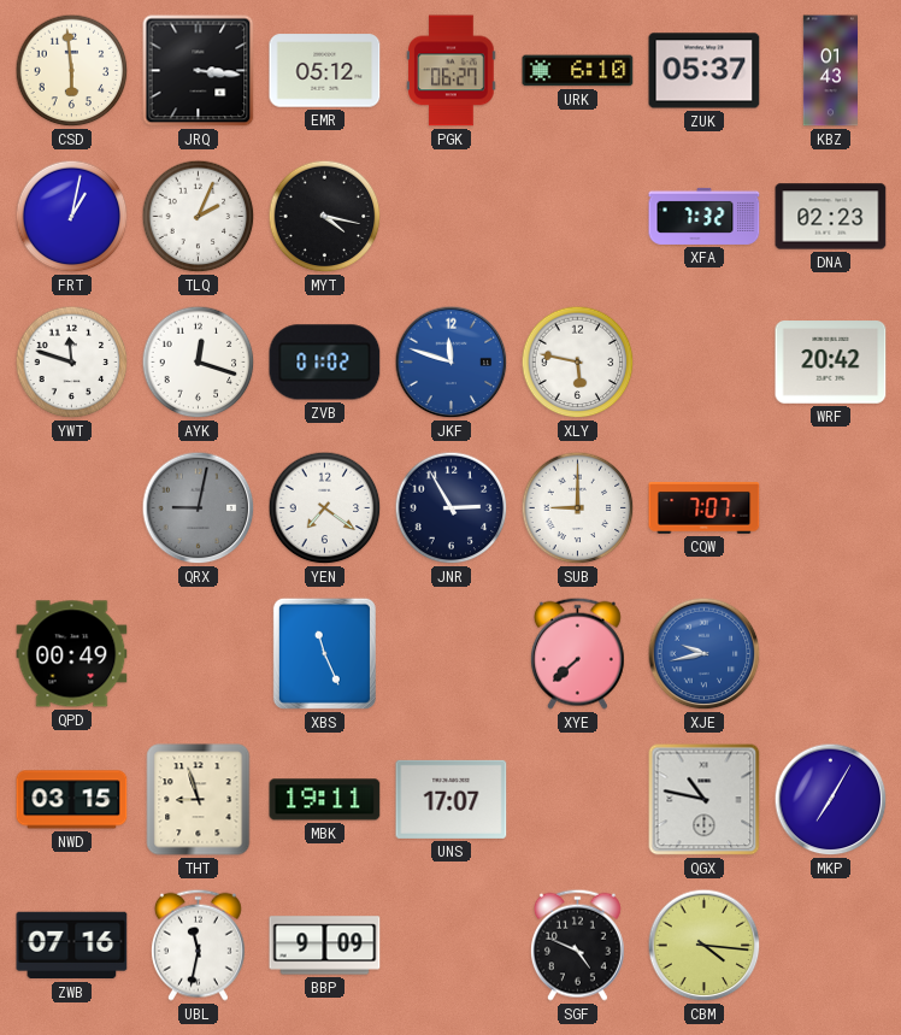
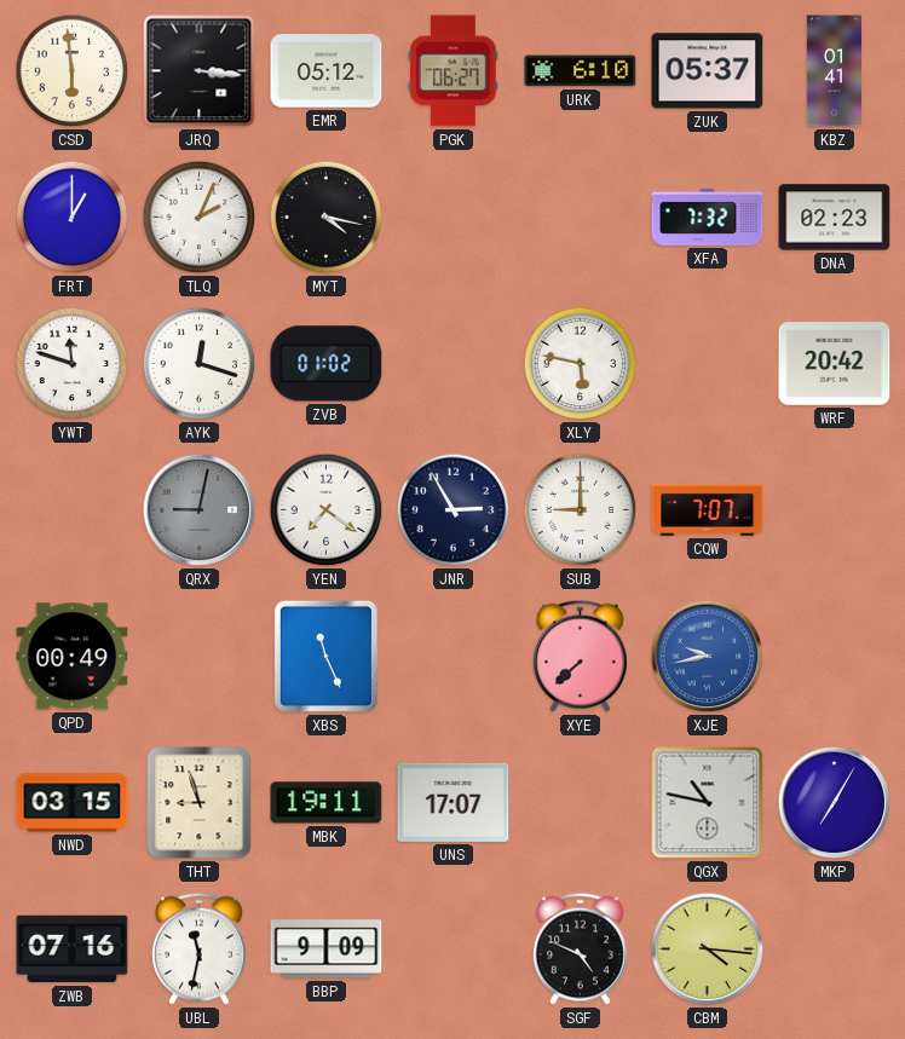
KBZ: 01:43 -> 01:41
FRT: 1:02 -> 1:00
JKF: 11:48 -> none
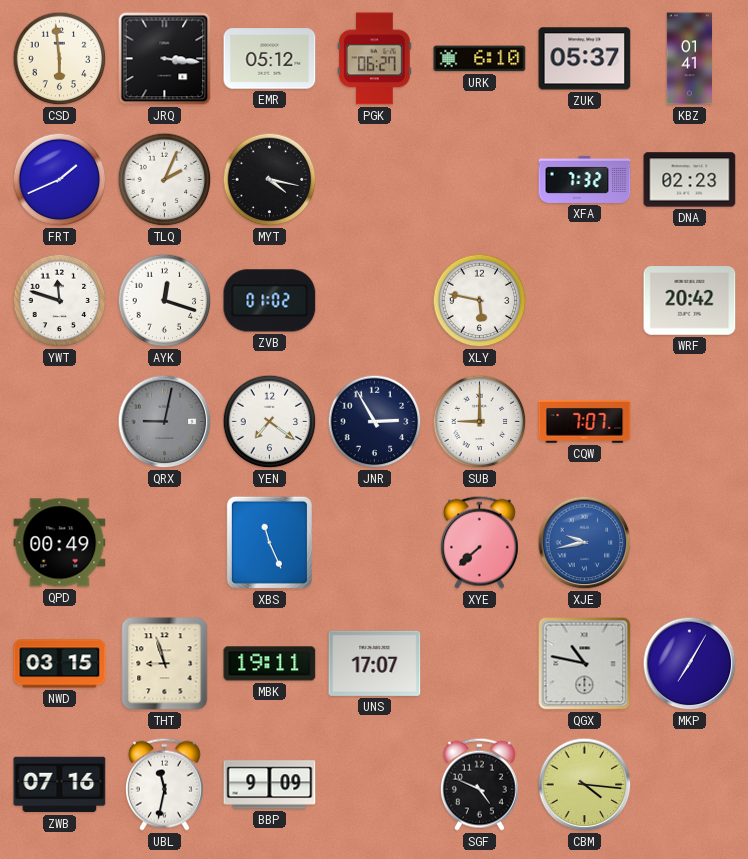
FRT: 1:00 -> 1:41
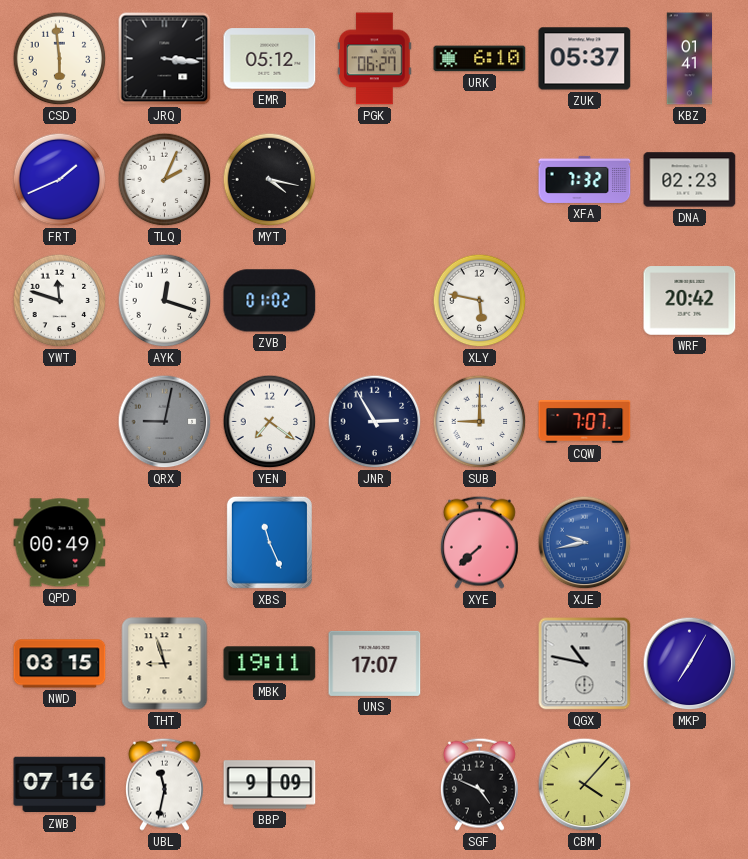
CBM: 4:16 -> 4:07
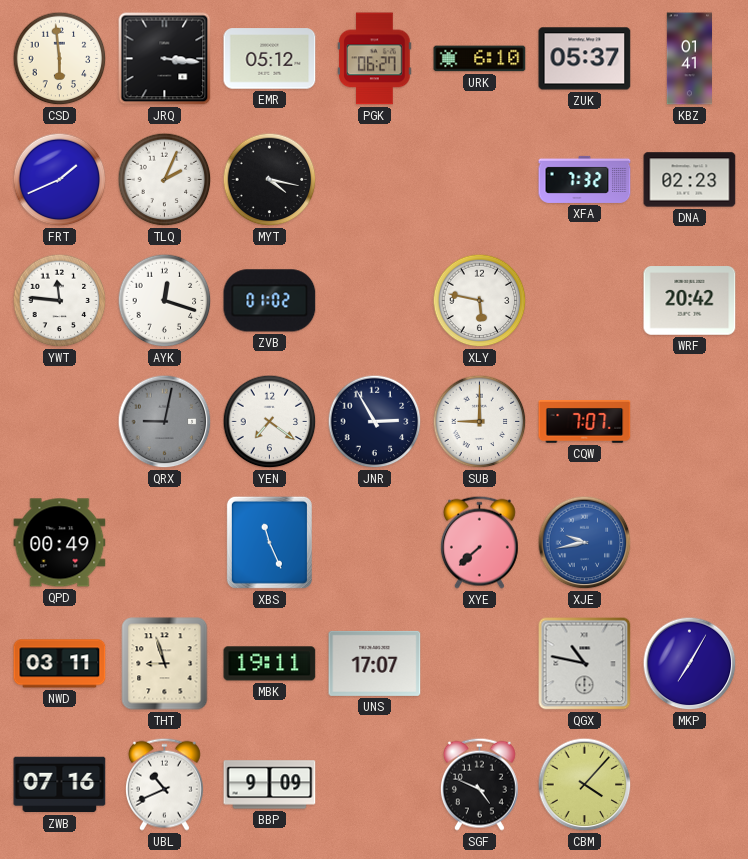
YWT: 11:48 -> 11:46
NWD: 03:15 -> 03:11
UBL: 11:32 -> 10:41
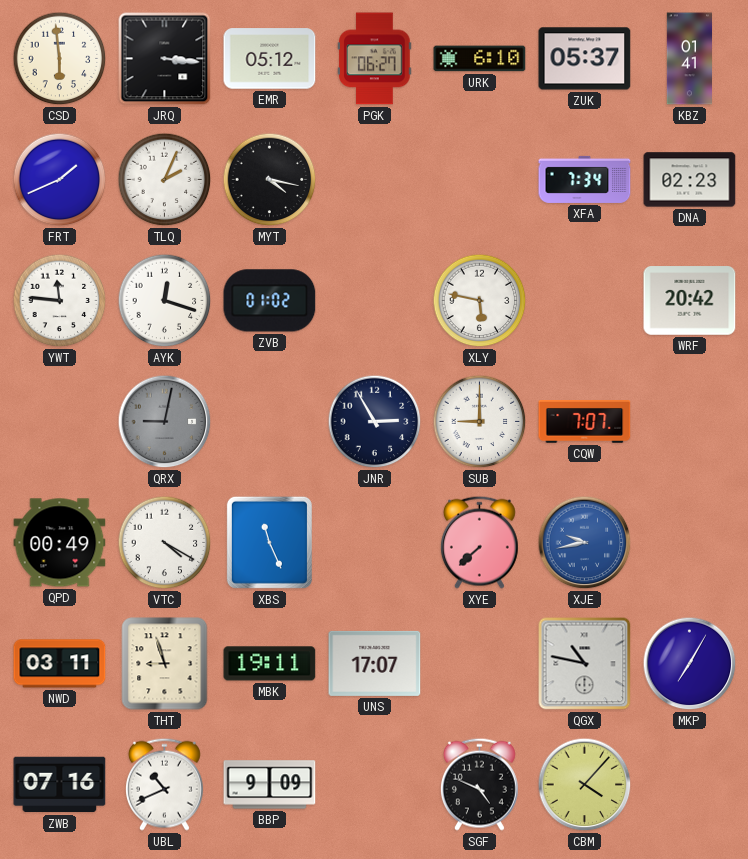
XFA: 7:32 -> 7:34
YEN: 7:21 -> none
VTC: none -> 4:20
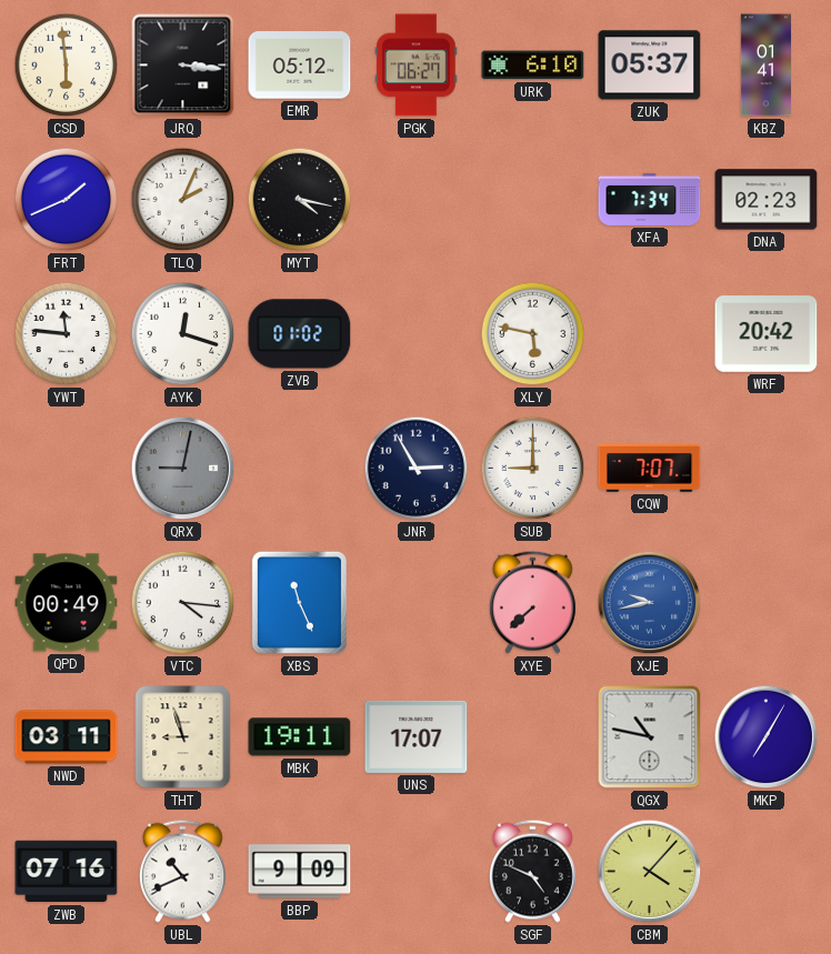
VTC: 4:20 -> 4:16
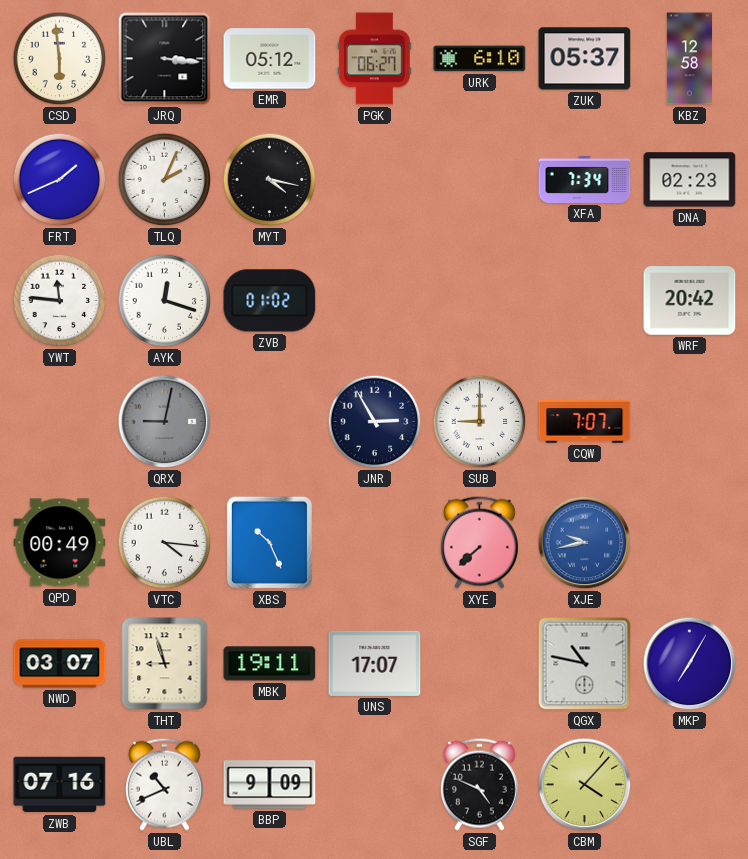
KBZ: 01:41 -> 12:58
XLY: 5:47 -> none
XBS: 11:26 -> 10:26
NWD: 03:11 -> 03:07
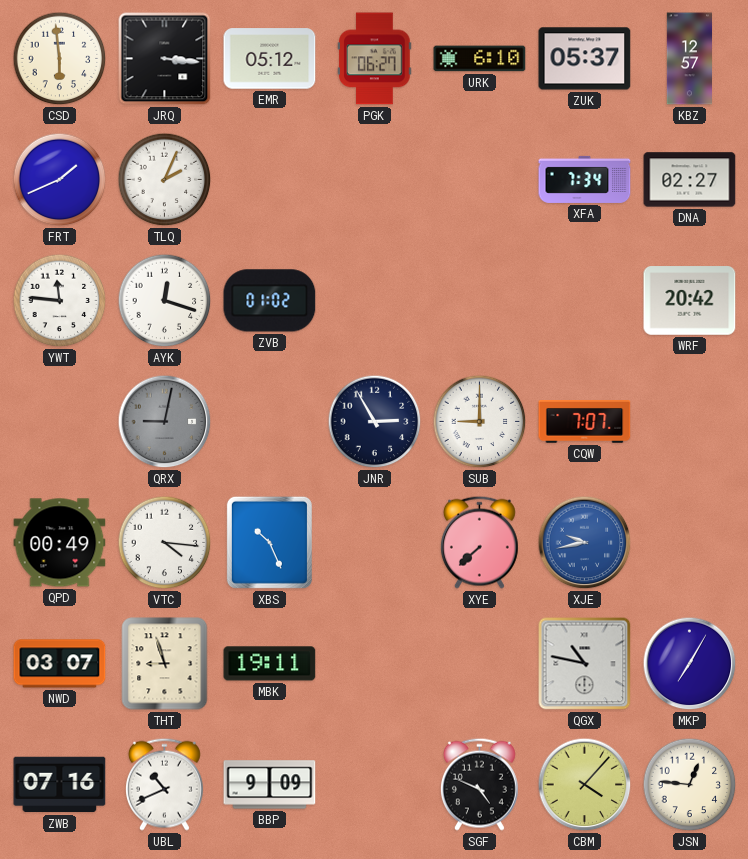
KBZ: 12:58 -> 12:57
MYT: 4:17 -> none
DNA: 02:23 -> 02:27
UNS: 17:07 -> none
JSN: none -> 12:46
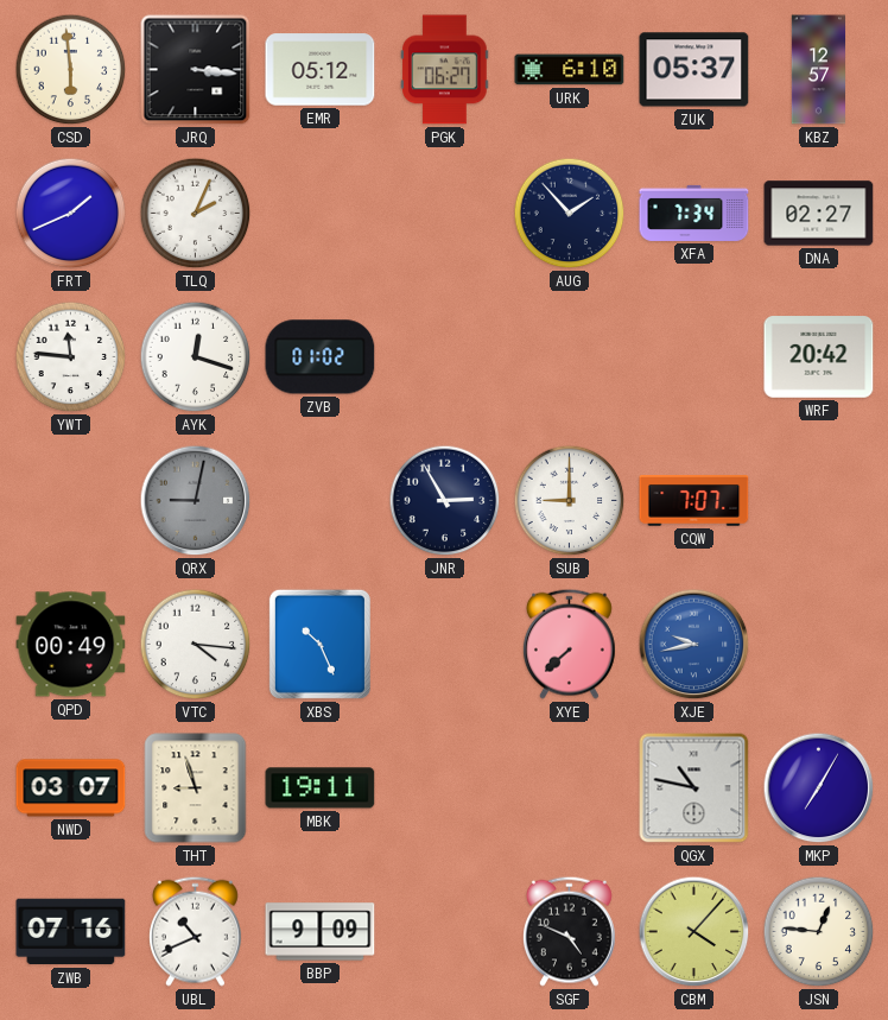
AUG: none -> 1:53
